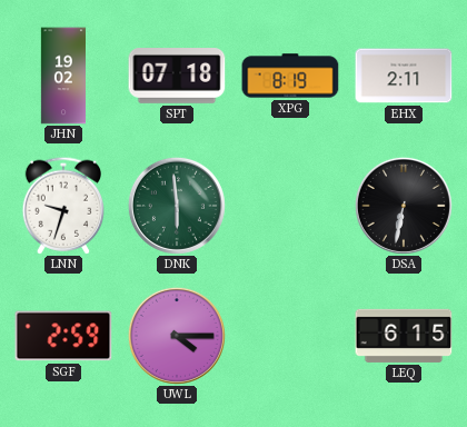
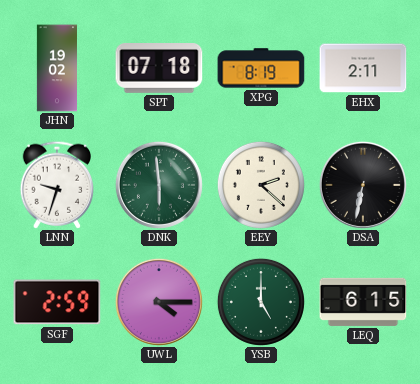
EEY: none -> 2:22
YSB: none -> 5:00
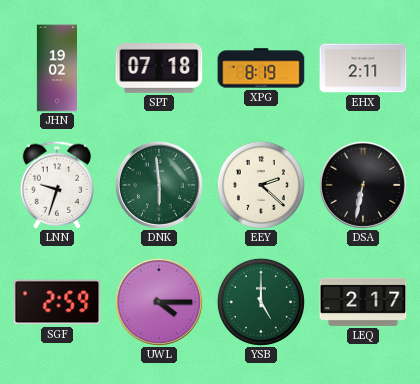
LEQ: 6:15 -> 2:17
